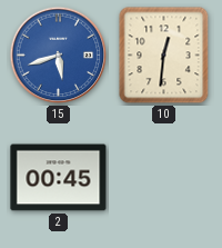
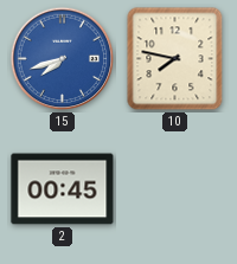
15: 5:42 -> 7:42
10: 12:31 -> 7:47
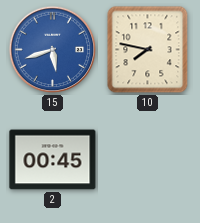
15: 7:42 -> 5:42
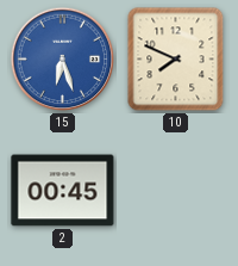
15: 5:42 -> 6:27
10: 7:47 -> 7:49
